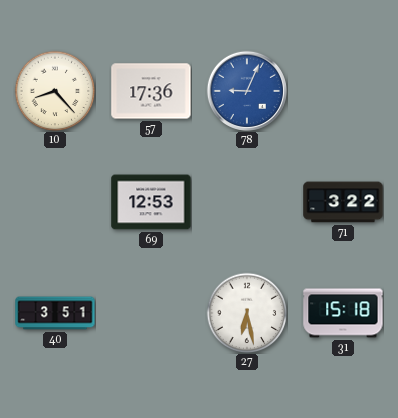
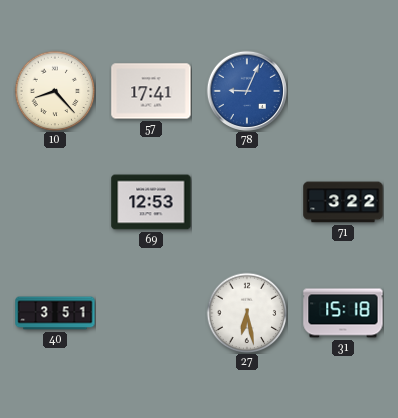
57: 17:36 -> 17:41
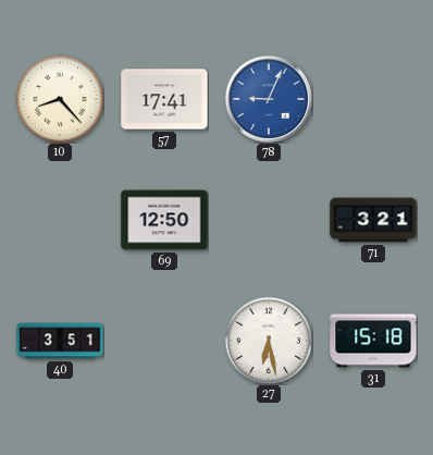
69: 12:53 -> 12:50
71: 3:22 -> 3:21
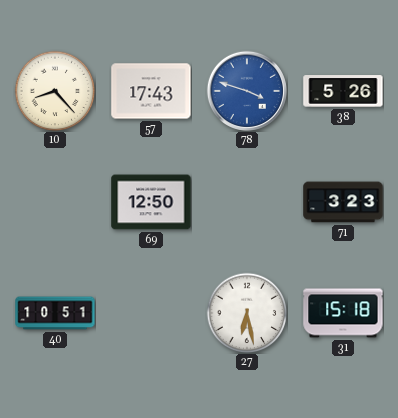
57: 17:41 -> 17:43
78: 9:04 -> 3:48
38: none -> 5:26
71: 3:21 -> 3:23
40: 3:51 -> 10:51
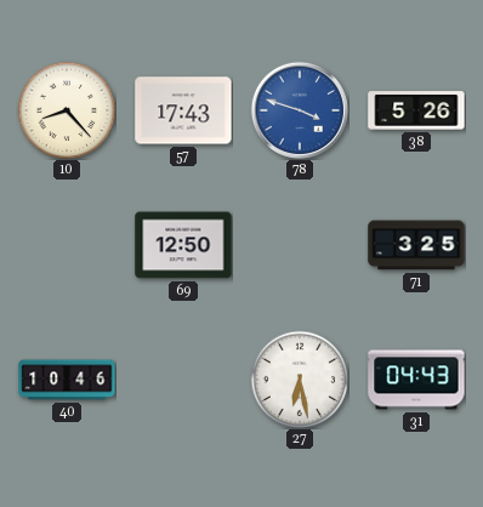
71: 3:23 -> 3:25
40: 10:51 -> 10:46
31: 15:18 -> 04:43
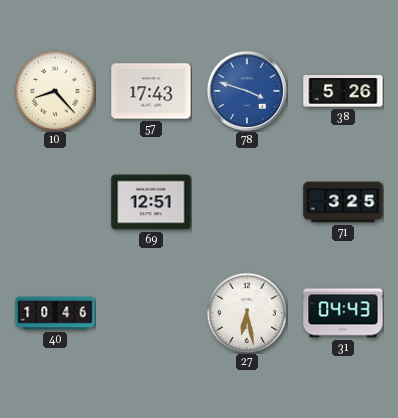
69: 12:50 -> 12:51
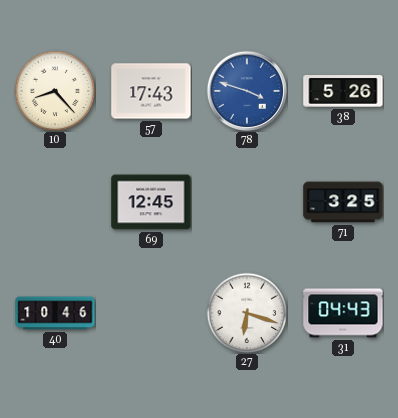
69: 12:51 -> 12:45
27: 6:28 -> 6:18
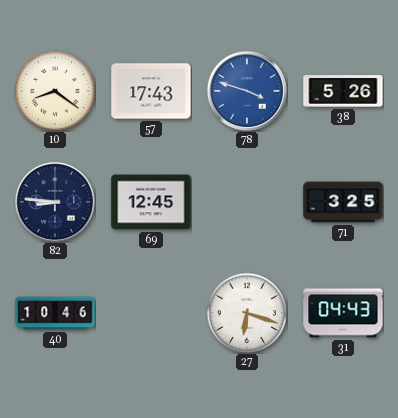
10: 8:23 -> 8:21
82: none -> 8:46
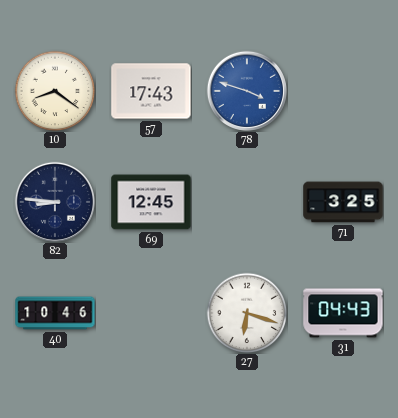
38: 5:26 -> none
